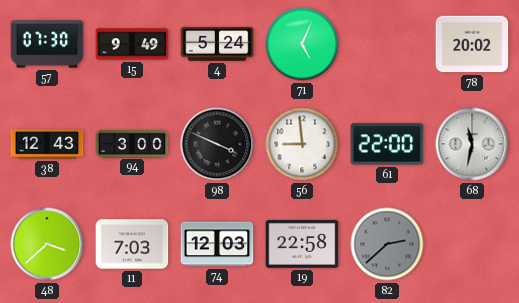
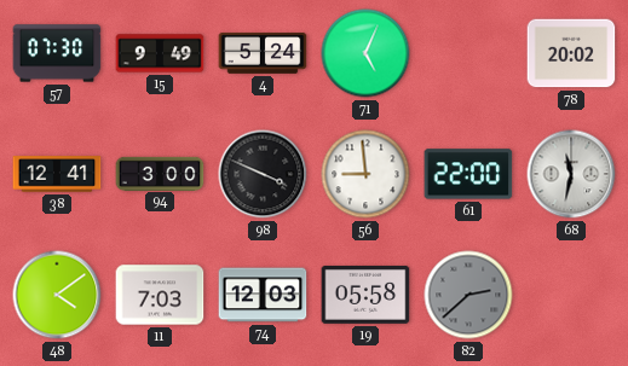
38: 12:43 -> 12:41
48: 3:38 -> 4:09
19: 22:58 -> 05:58
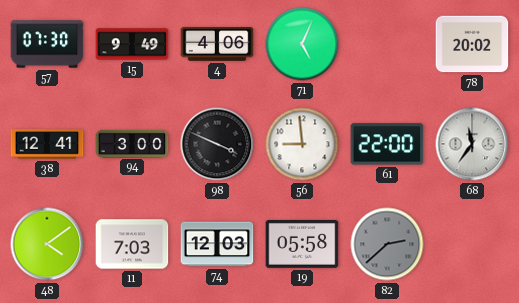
4: 5:24 -> 4:06
68: 11:32 -> 11:36
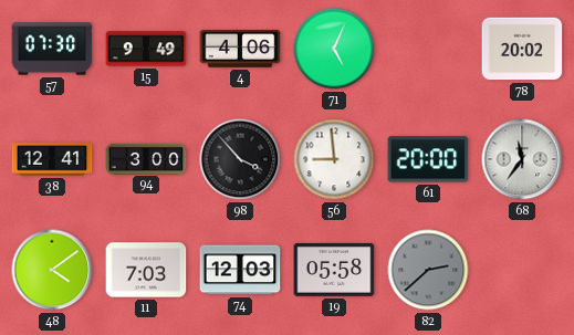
98: 3:49 -> 3:53
61: 22:00 -> 20:00
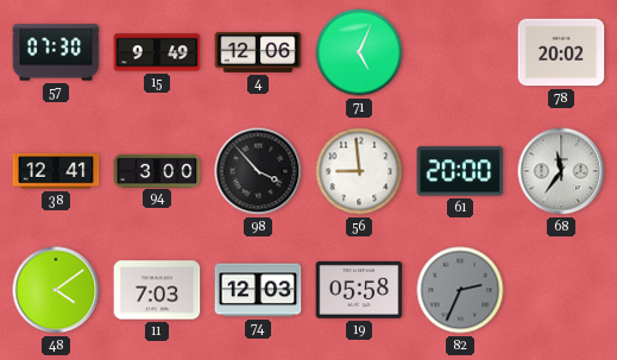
4: 4:06 -> 12:06
82: 2:38 -> 2:34
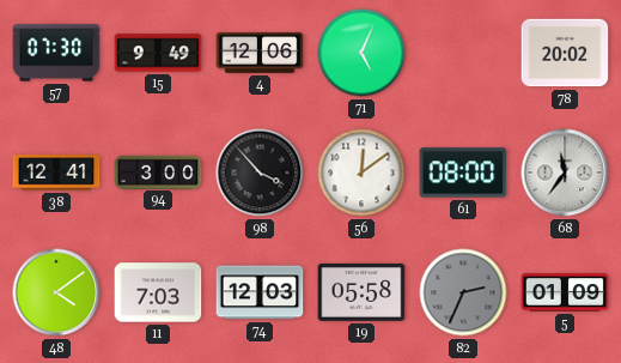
56: 8:59 -> 12:09
61: 20:00 -> 08:00
5: none -> 01:09
